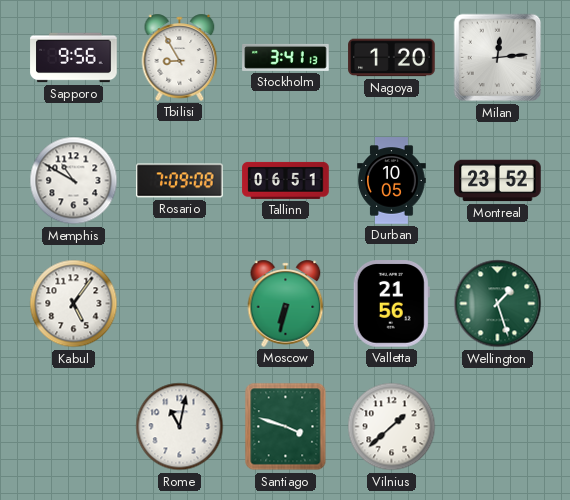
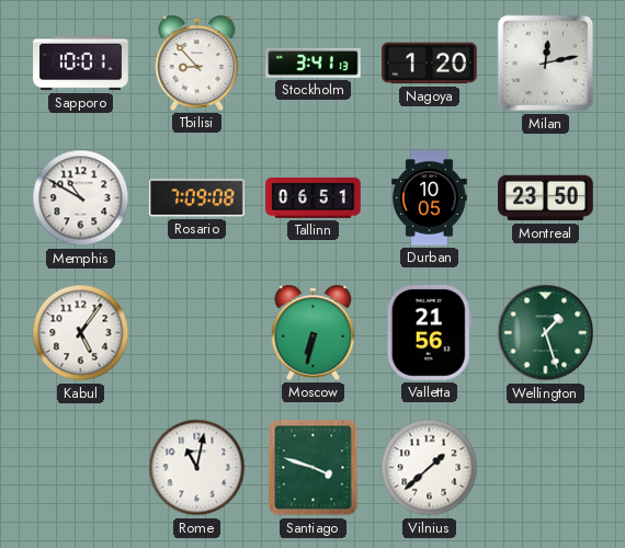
Sapporo: 9:56 -> 10:01
Tbilisi: 8:55 -> 8:53
Milan: 12:14 -> 12:13
Montreal: 23:52 -> 23:50
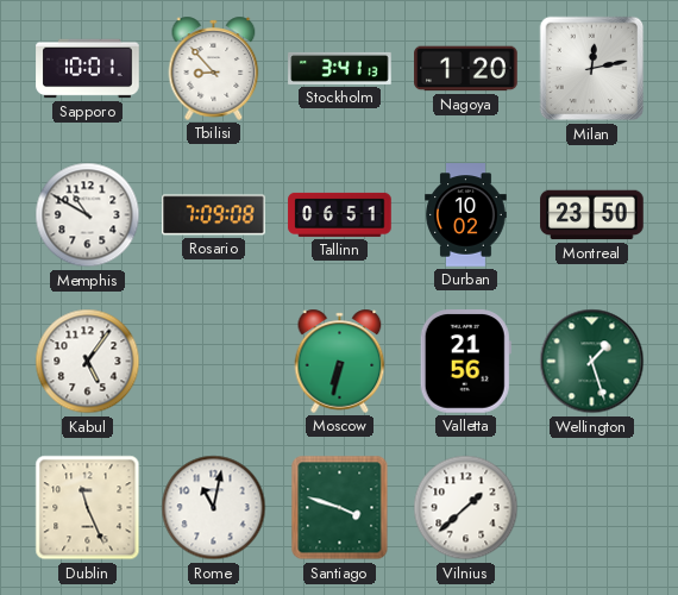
Durban: 10:05 -> 10:02
Dublin: none -> 11:26
